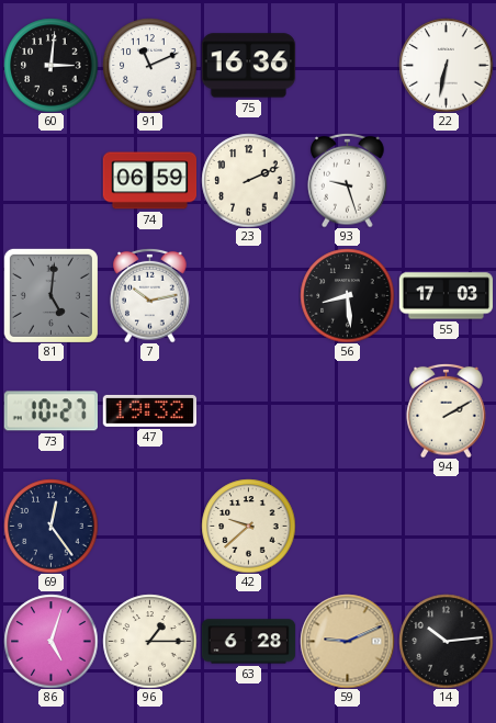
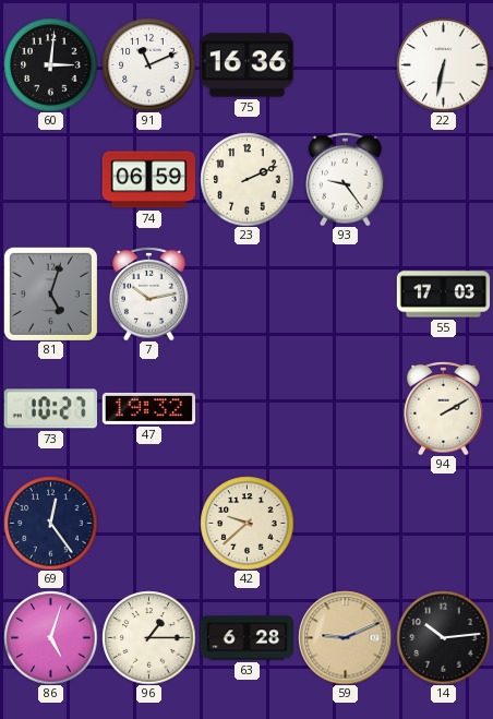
93: 9:27 -> 9:24
81: 5:01 -> 5:03
56: 8:29 -> none
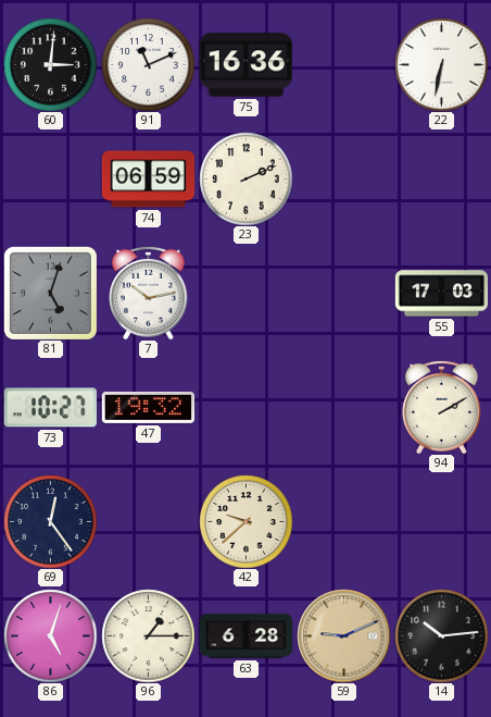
93: 9:24 -> none
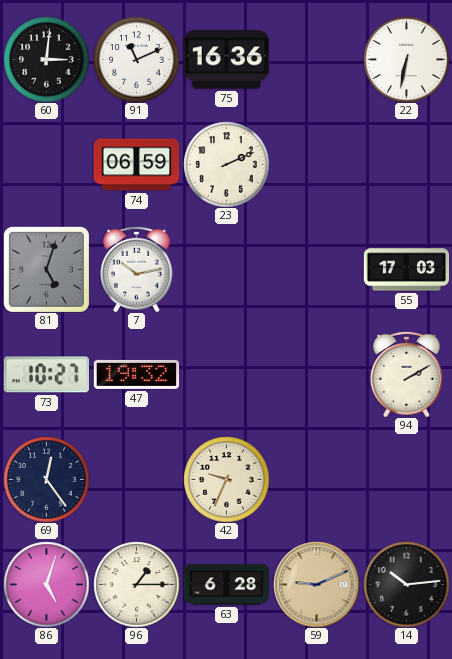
42: 9:38 -> 9:34
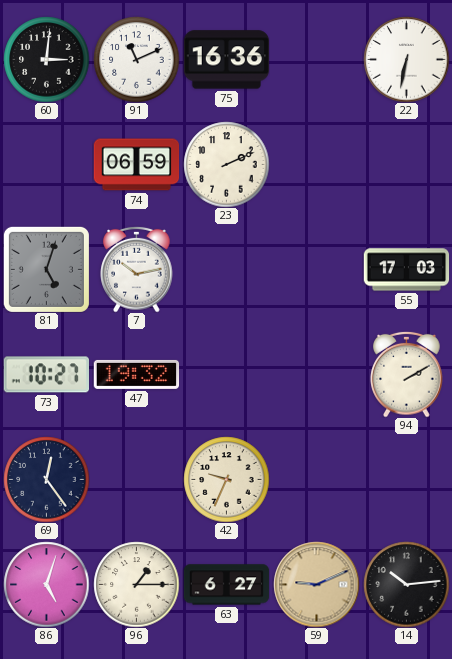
63: 6:28 -> 6:27
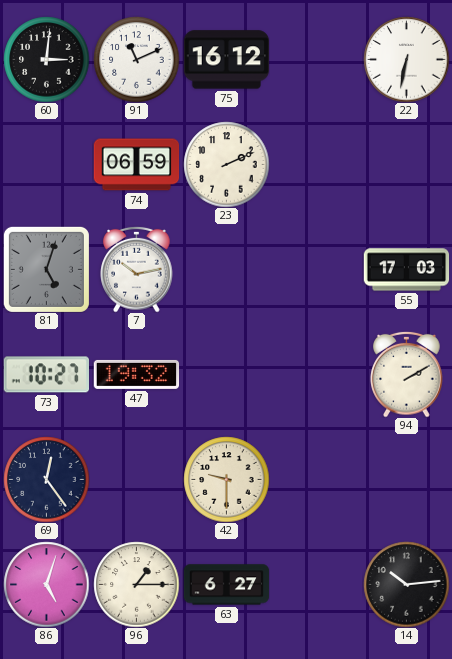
75: 16:36 -> 16:12
42: 9:34 -> 9:30
59: 9:11 -> none
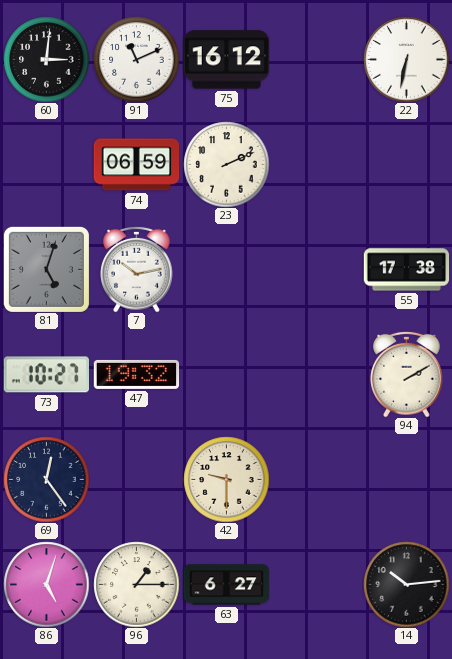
55: 17:03 -> 17:38
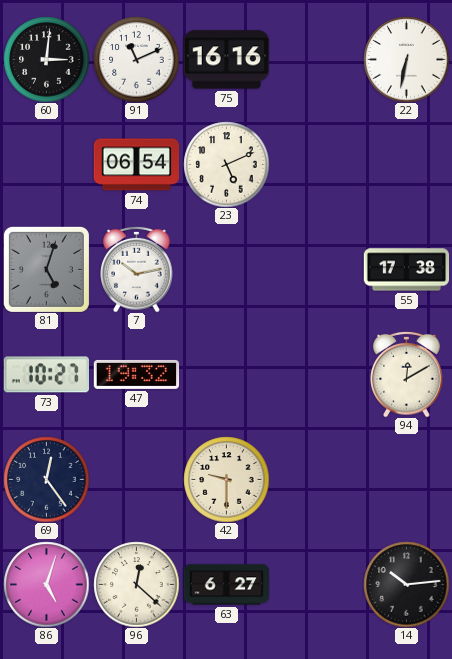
75: 16:12 -> 16:16
74: 06:59 -> 06:54
23: 2:11 -> 5:11
94: 2:10 -> 12:10
96: 1:15 -> 12:22
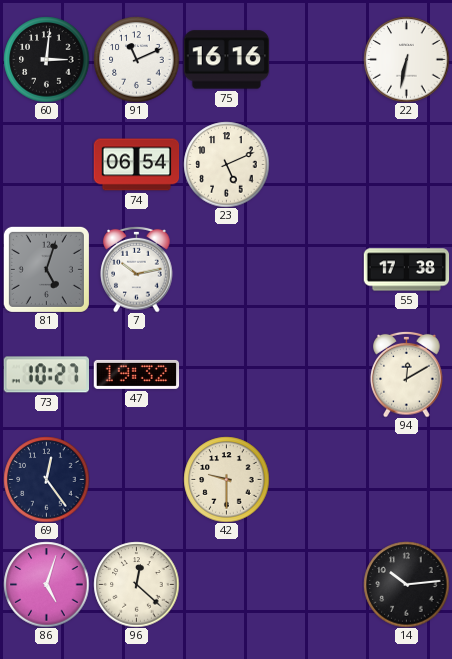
63: 6:27 -> none
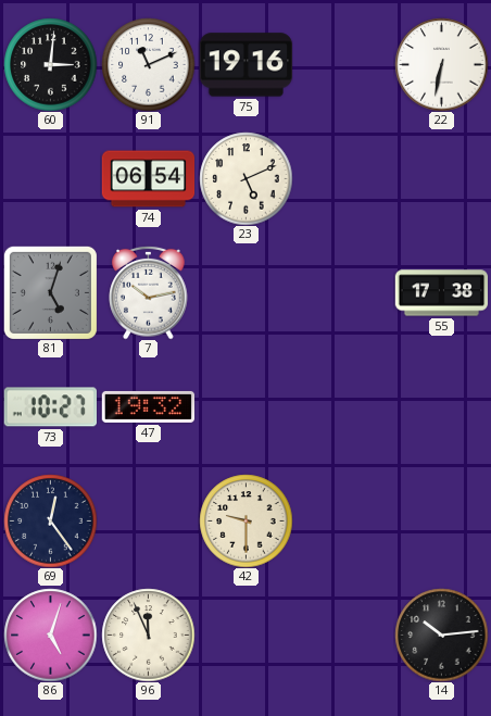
75: 16:16 -> 19:16
94: 12:10 -> none
96: 12:22 -> 11:56
